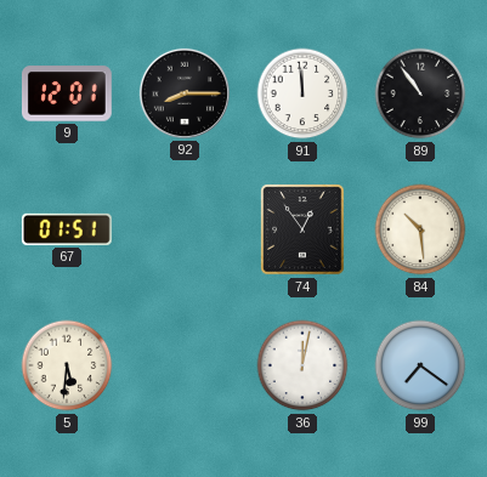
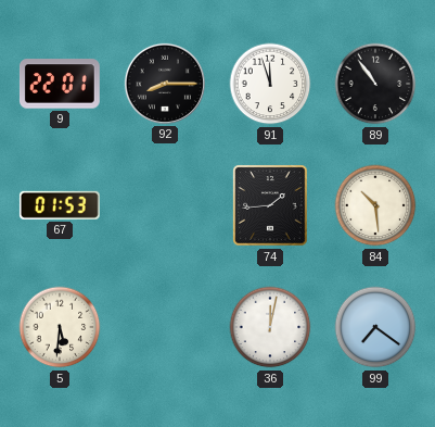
9: 12:01 -> 22:01
91: 11:59 -> 11:57
67: 01:51 -> 01:53
74: 12:54 -> 1:44
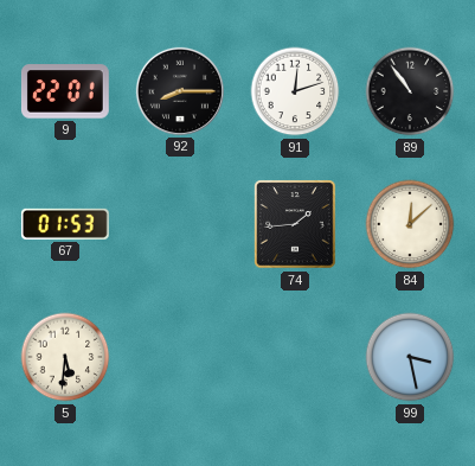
91: 11:57 -> 12:12
84: 10:29 -> 12:08
36: 12:02 -> none
99: 7:21 -> 3:28
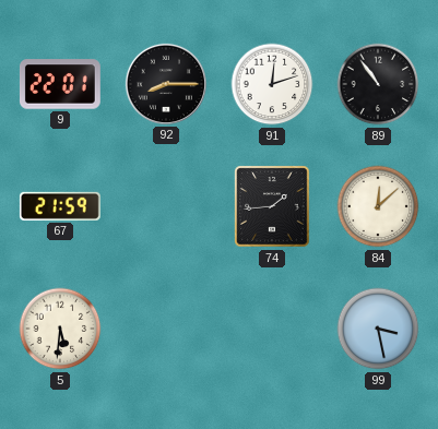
67: 01:53 -> 21:59
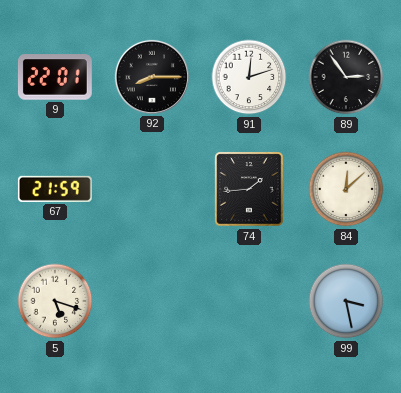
89: 10:54 -> 2:54
5: 5:31 -> 5:18
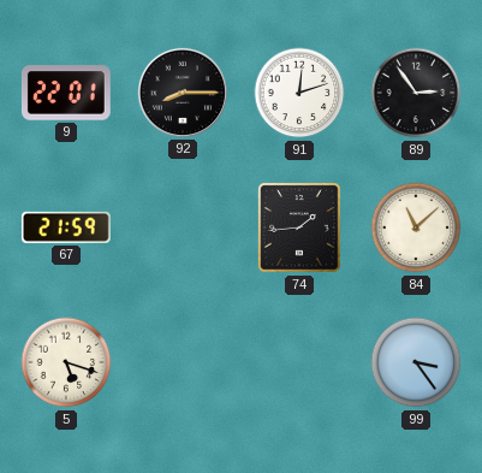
84: 12:08 -> 11:08
99: 3:28 -> 3:24
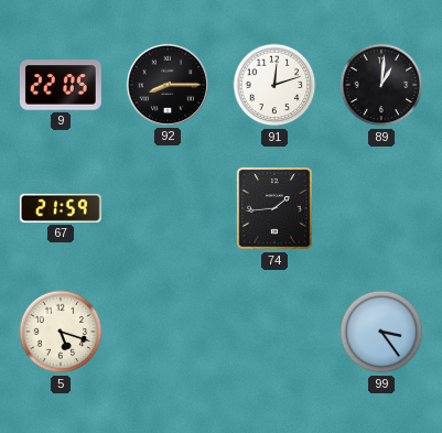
9: 22:01 -> 22:05
89: 2:54 -> 1:01
84: 11:08 -> none
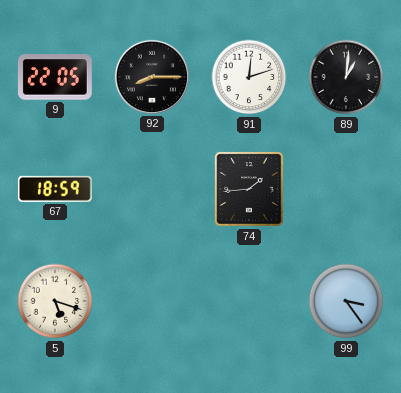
67: 21:59 -> 18:59
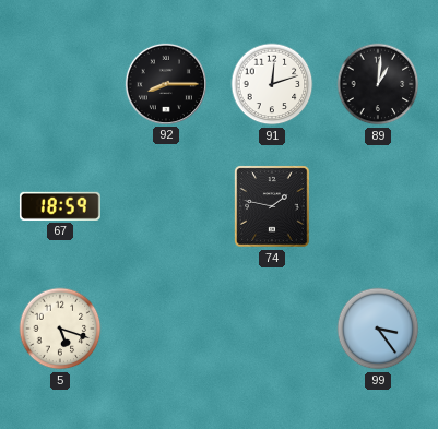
9: 22:05 -> none
74: 1:44 -> 1:47
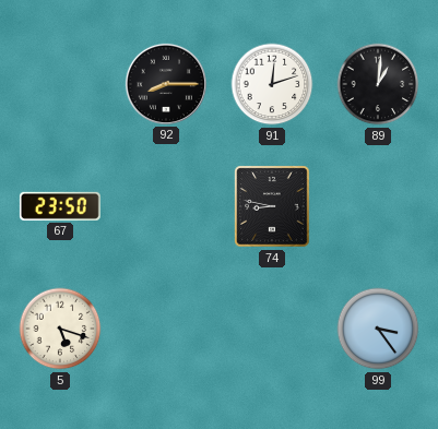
67: 18:59 -> 23:50
74: 1:47 -> 8:47
